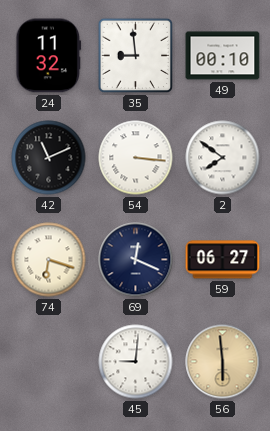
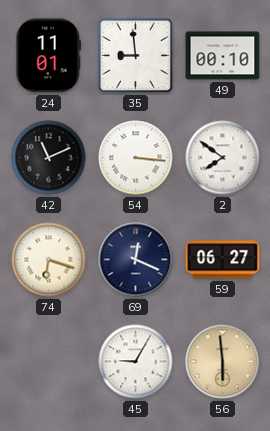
24: 11:32 -> 11:01
45: 9:01 -> 9:05
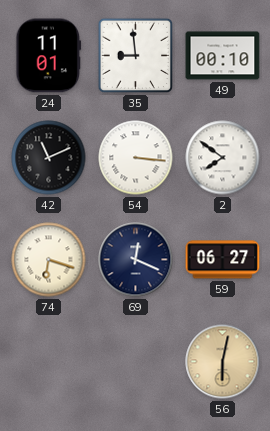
45: 9:05 -> none
56: 5:59 -> 6:02
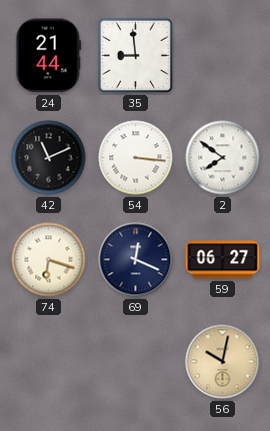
24: 11:01 -> 21:44
49: 00:10 -> none
56: 6:02 -> 10:02
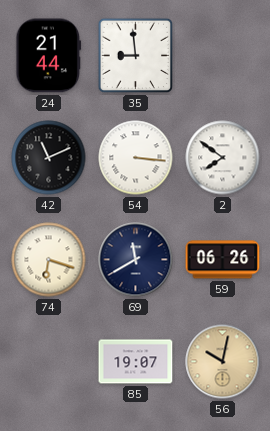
69: 12:19 -> 11:40
59: 06:27 -> 06:26
85: none -> 19:07
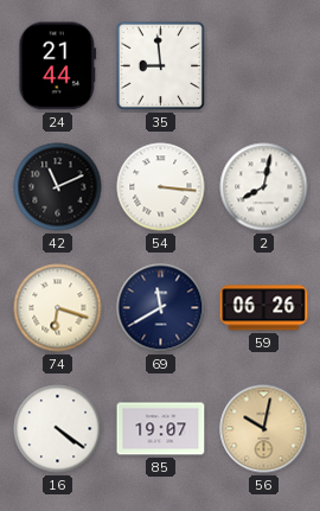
2: 7:51 -> 8:02
16: none -> 4:21
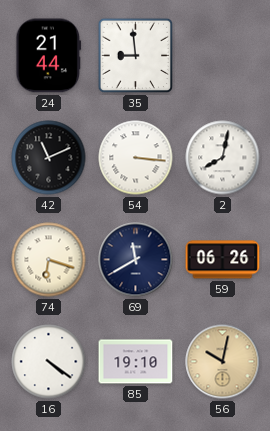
85: 19:07 -> 19:10
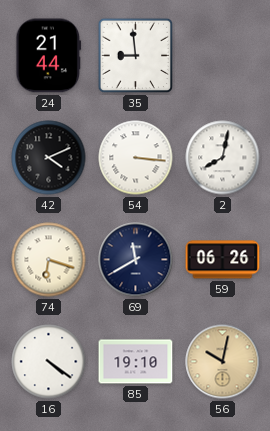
42: 11:11 -> 4:11
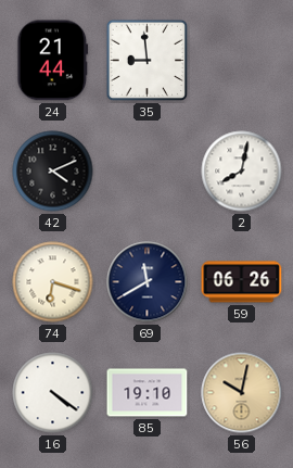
54: 3:16 -> none
